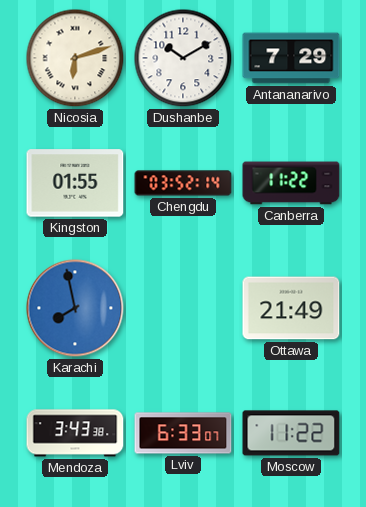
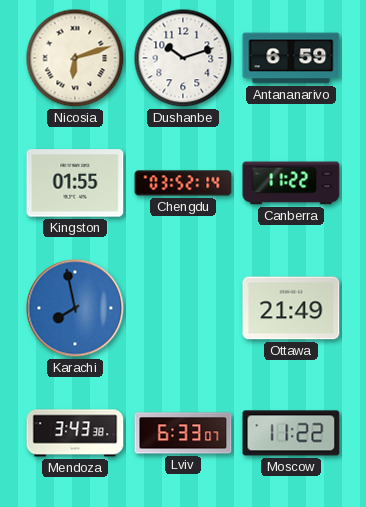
Dushanbe: 10:10 -> 10:12
Antananarivo: 7:29 -> 6:59
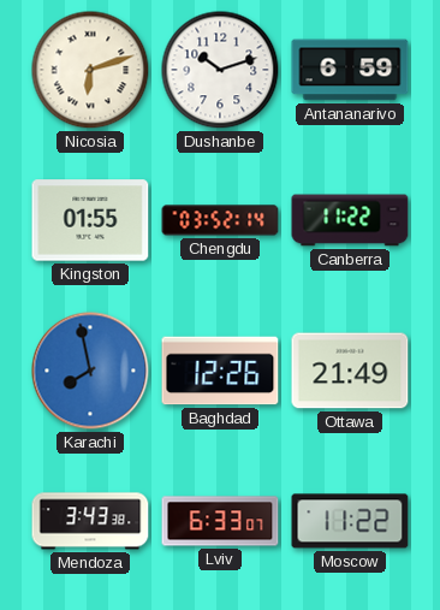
Baghdad: none -> 12:26
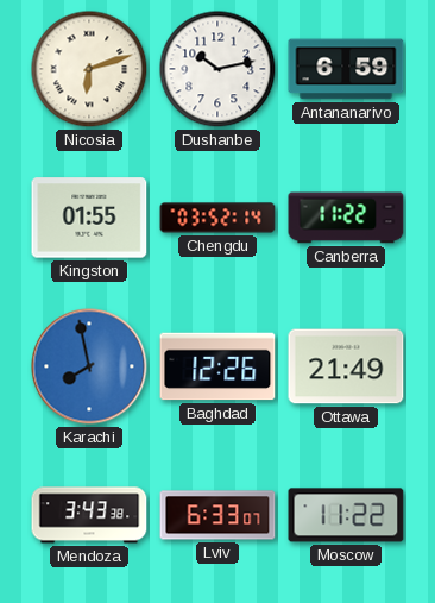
Dushanbe: 10:12 -> 10:13
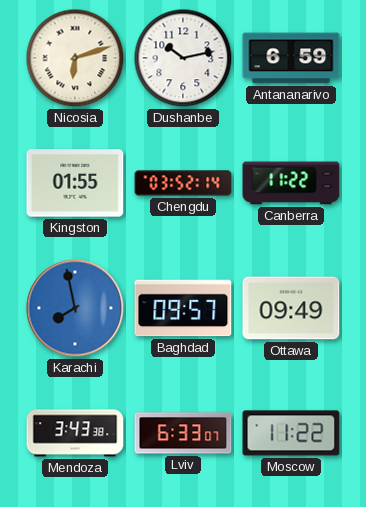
Baghdad: 12:26 -> 09:57
Ottawa: 21:49 -> 09:49
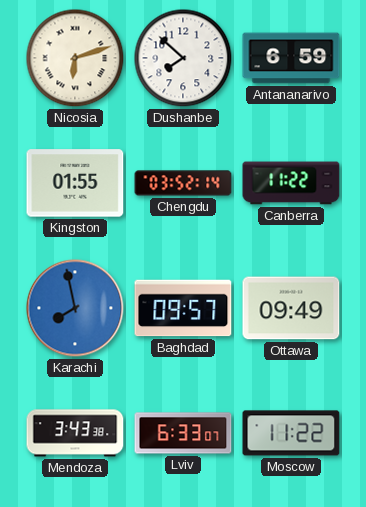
Dushanbe: 10:13 -> 7:52
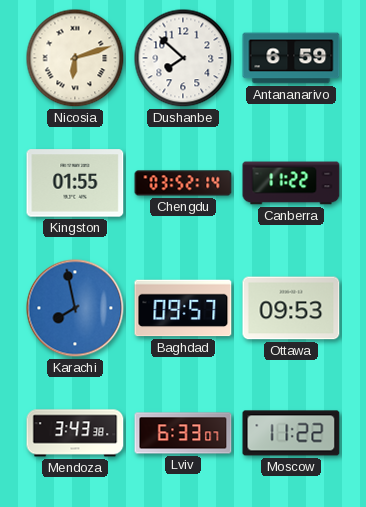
Ottawa: 09:49 -> 09:53
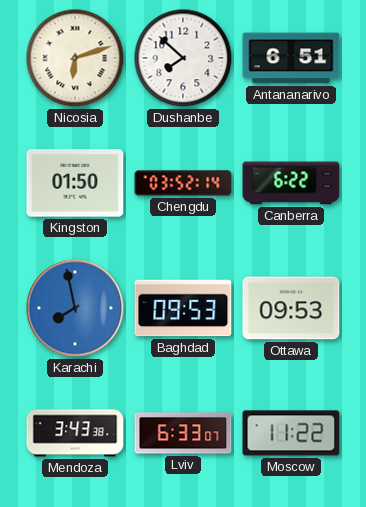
Antananarivo: 6:59 -> 6:51
Kingston: 01:55 -> 01:50
Canberra: 11:22 -> 6:22
Baghdad: 09:57 -> 09:53
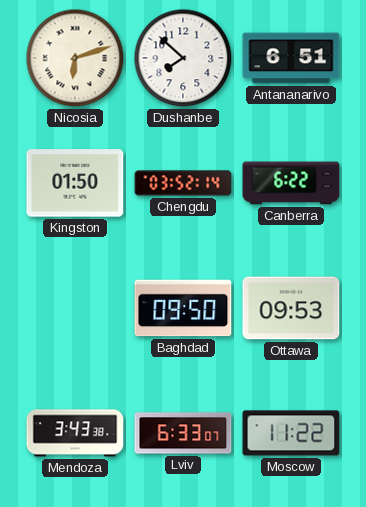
Karachi: 7:58 -> none
Baghdad: 09:53 -> 09:50
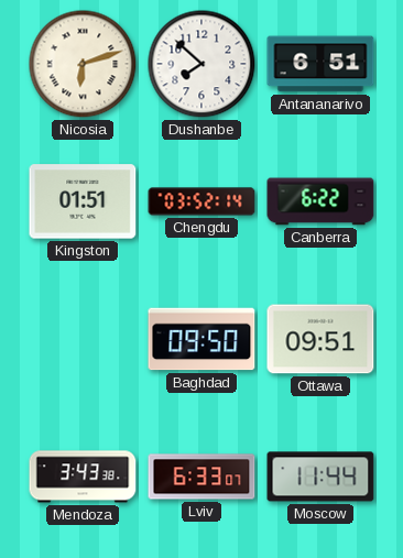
Kingston: 01:50 -> 01:51
Ottawa: 09:53 -> 09:51
Moscow: 11:22 -> 11:44
